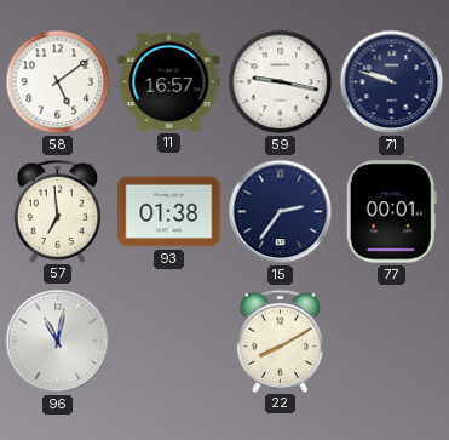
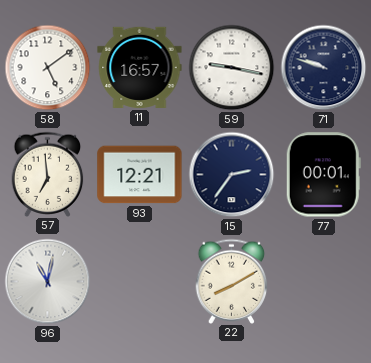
93: 01:38 -> 12:21
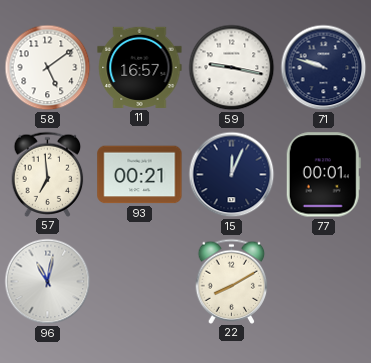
93: 12:21 -> 00:21
15: 2:36 -> 12:04
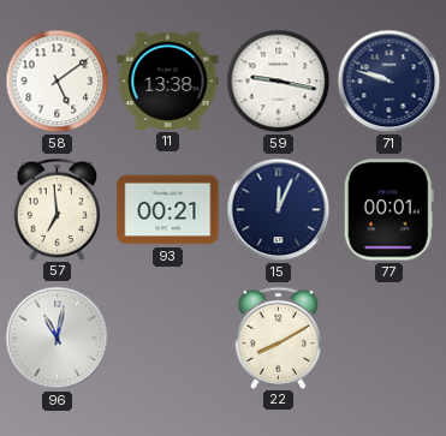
11: 16:57 -> 13:38
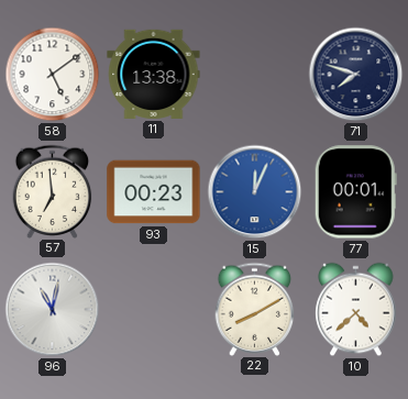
59: 9:17 -> none
71: 9:48 -> 7:48
93: 00:21 -> 00:23
15 dial: navy -> blue
10: none -> 4:38
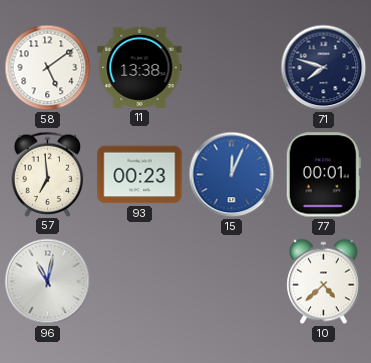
22: 8:10 -> none
